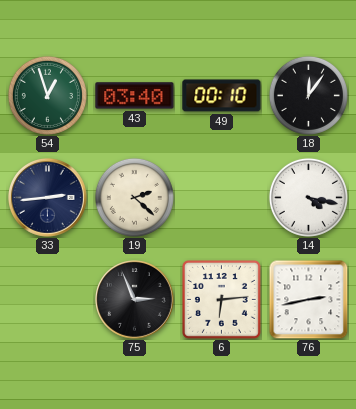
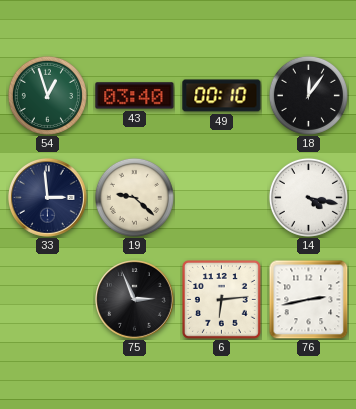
33: 2:44 -> 2:59
19: 2:22 -> 9:22
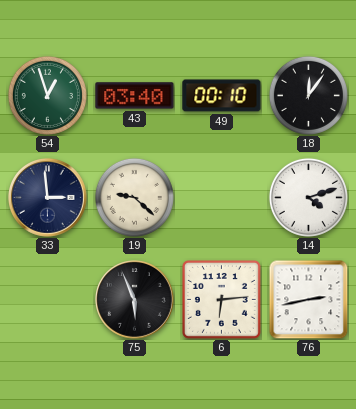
14: 4:17 -> 4:12
75: 2:56 -> 5:56
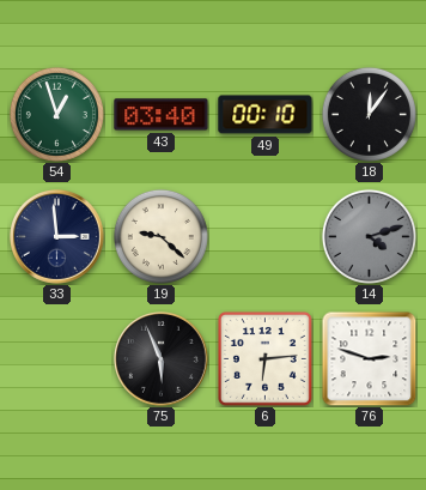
14 dial: white -> grey
76: 2:43 -> 2:48
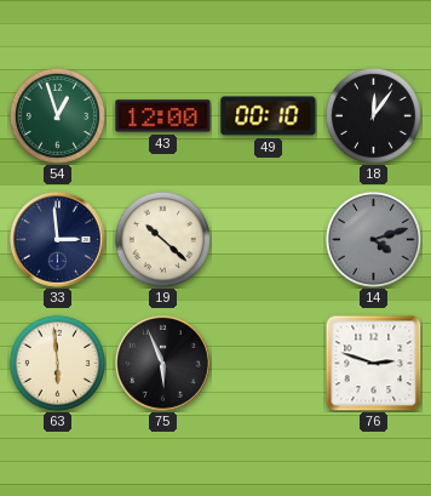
43: 03:40 -> 12:00
19: 9:22 -> 10:22
63: none -> 5:59
6: 6:14 -> none
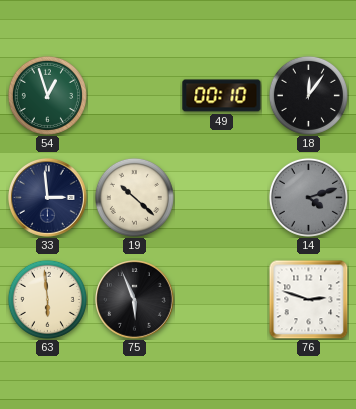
43: 12:00 -> none
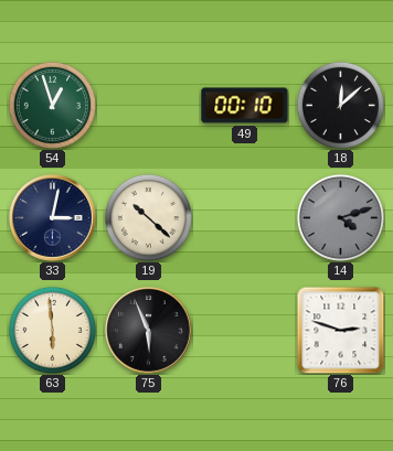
18: 12:06 -> 12:08
33: 2:59 -> 3:02
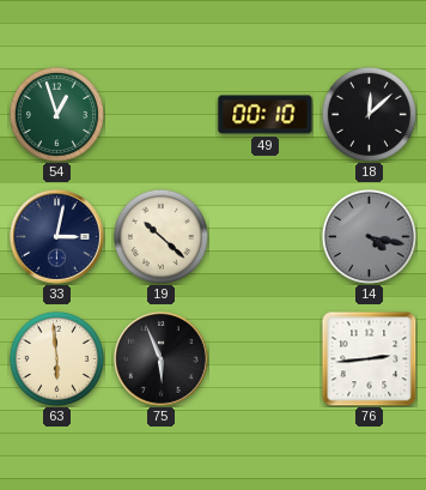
14: 4:12 -> 4:17
76: 2:48 -> 2:44
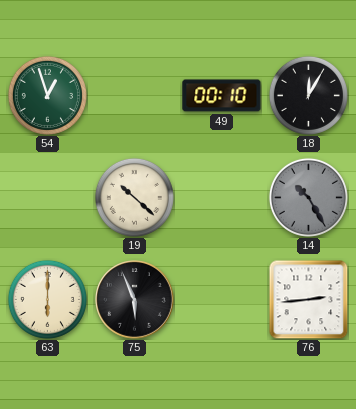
18: 12:08 -> 12:05
33: 3:02 -> none
14: 4:17 -> 10:25
63: 5:59 -> 6:00
